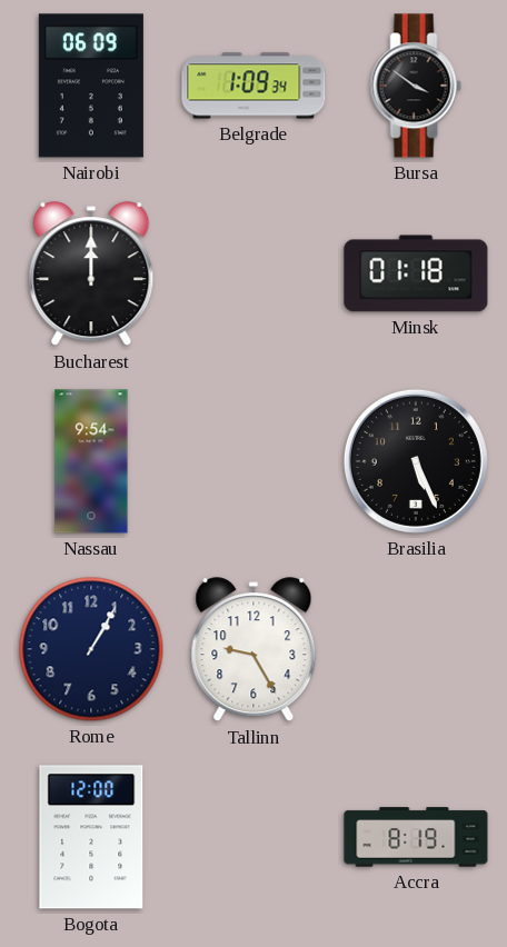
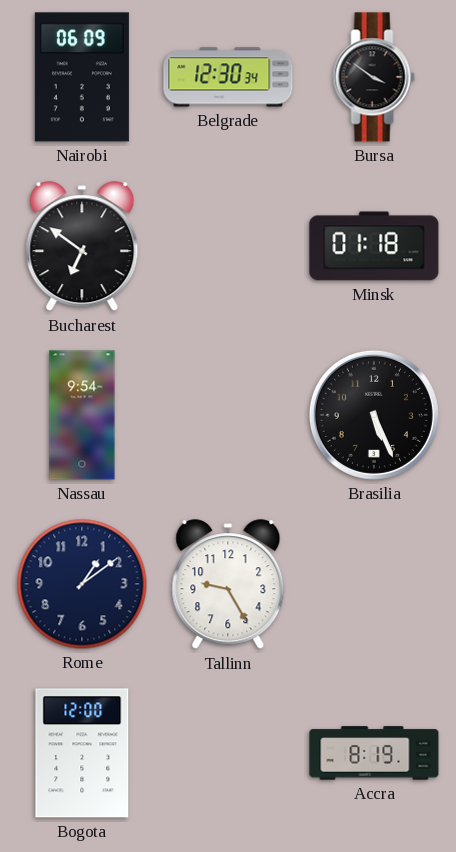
Belgrade: 1:09 -> 12:30
Bucharest: 12:00 -> 6:51
Rome: 1:05 -> 1:09
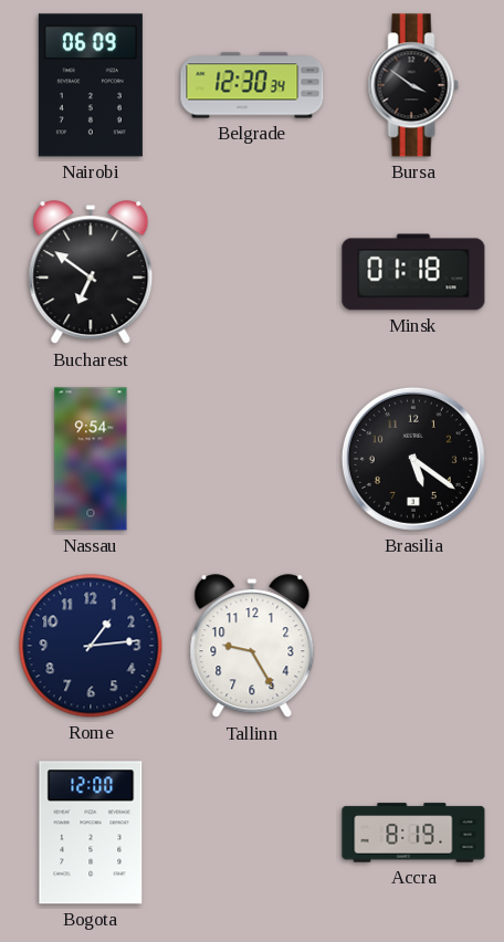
Brasilia: 5:26 -> 5:21
Rome: 1:09 -> 1:14
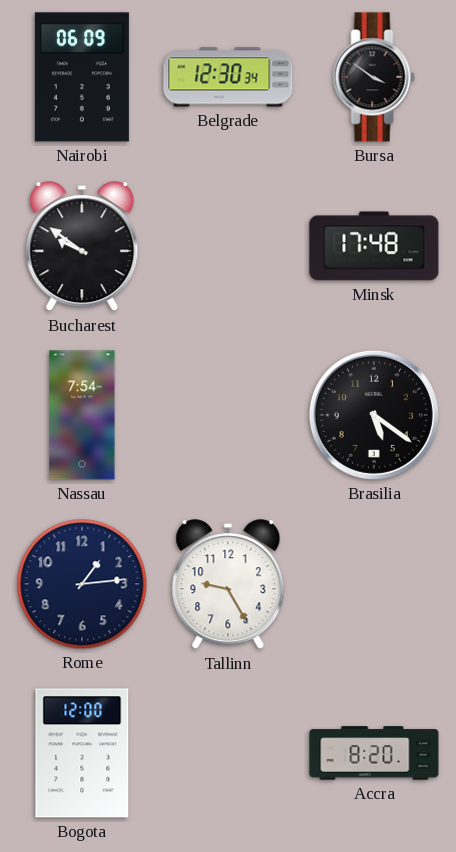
Bucharest: 6:51 -> 9:51
Minsk: 01:18 -> 17:48
Nassau: 9:54 -> 7:54
Accra: 8:19 -> 8:20
